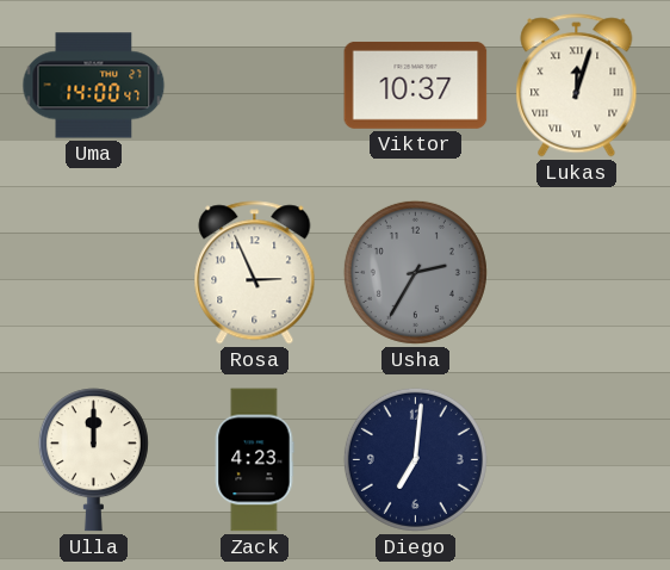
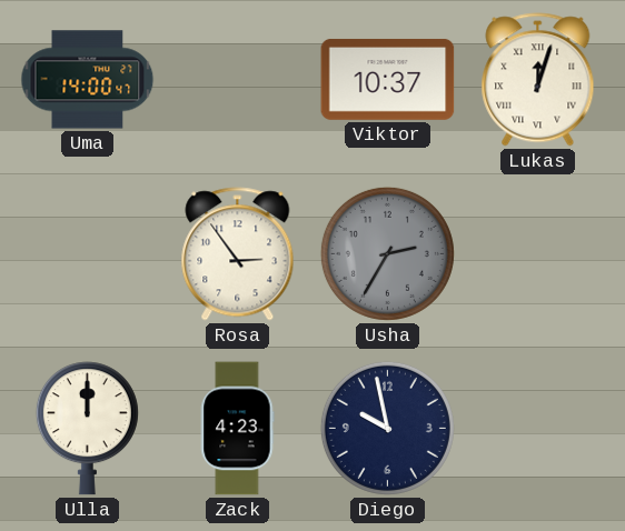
Rosa: 2:56 -> 2:54
Diego: 7:01 -> 9:58
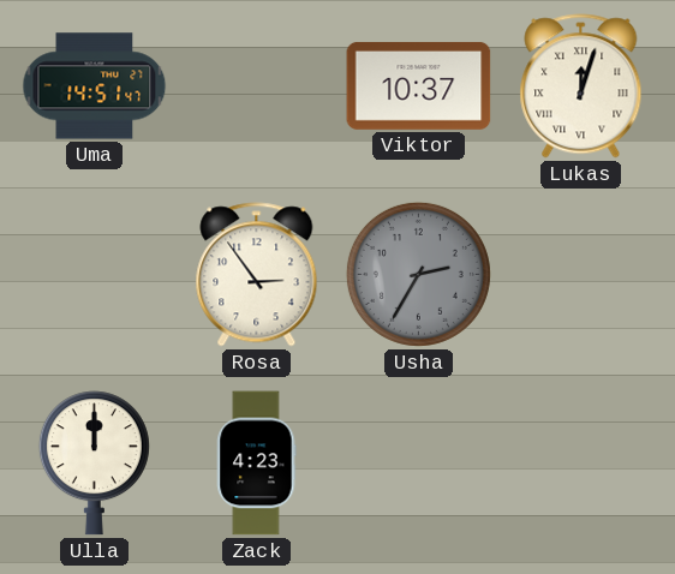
Uma: 14:00 -> 14:51
Diego: 9:58 -> none
